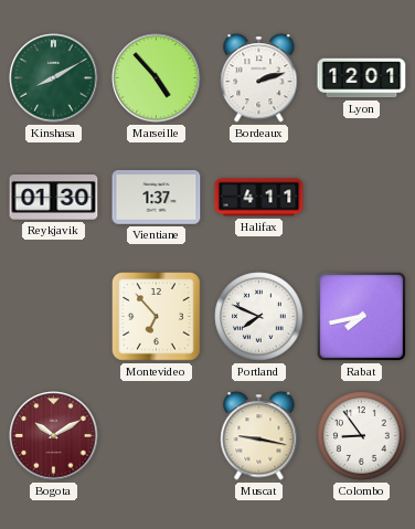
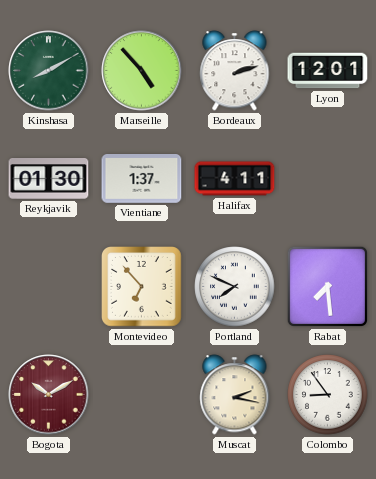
Rabat: 7:43 -> 7:29
Muscat: 9:17 -> 2:17
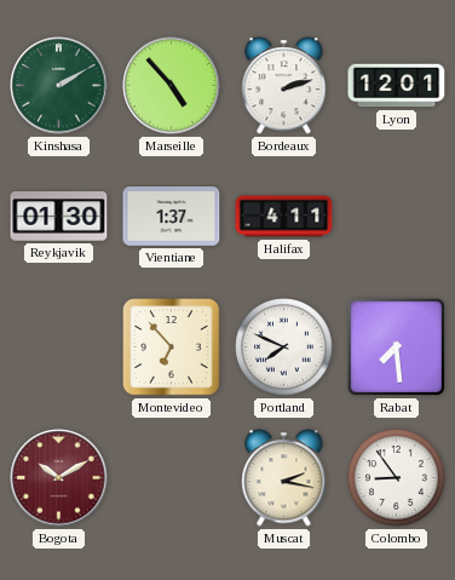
Kinshasa: 8:10 -> 2:10
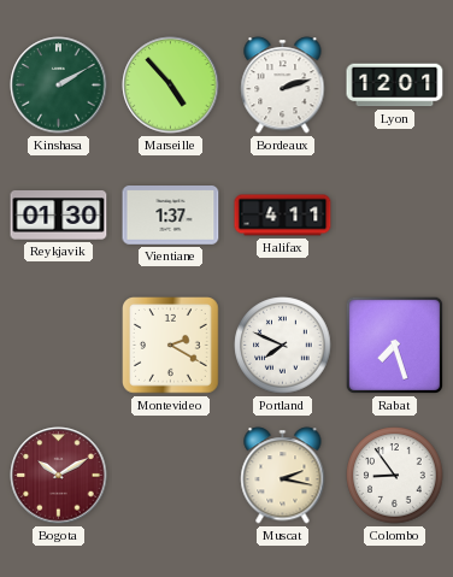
Montevideo: 6:53 -> 2:20
Rabat: 7:29 -> 7:27
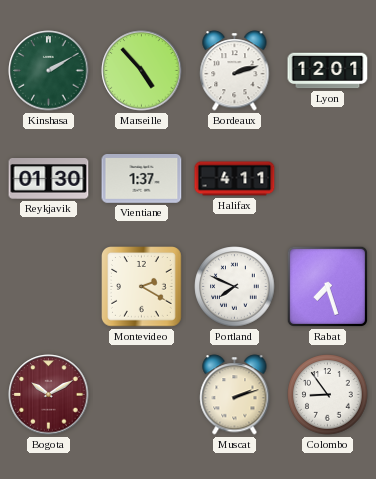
Muscat: 2:17 -> 2:12
